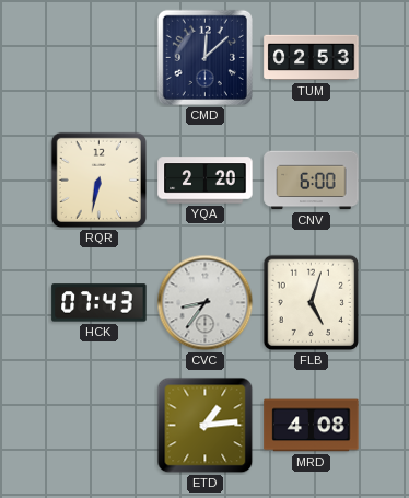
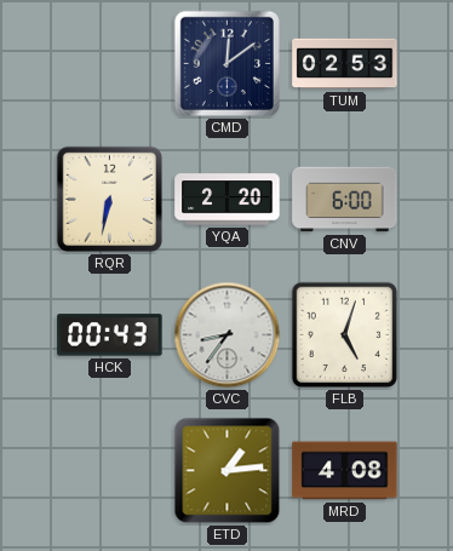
CMD: 12:08 -> 12:09
HCK: 07:43 -> 00:43
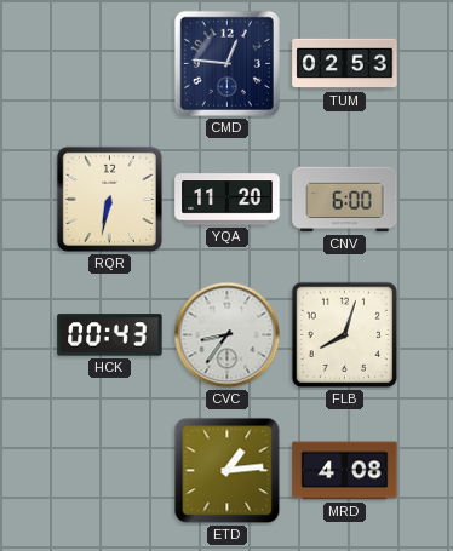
CMD: 12:09 -> 12:46
YQA: 2:20 -> 11:20
FLB: 5:03 -> 8:03
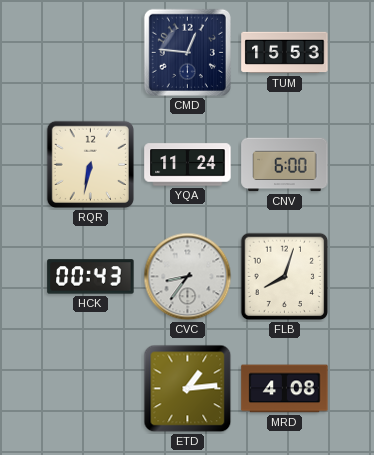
TUM: 02:53 -> 15:53
YQA: 11:20 -> 11:24
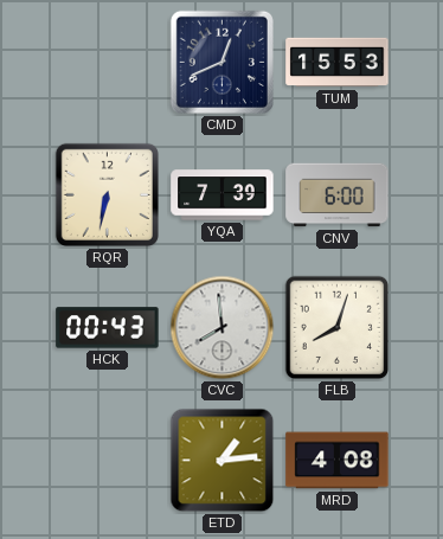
CMD: 12:46 -> 12:41
YQA: 11:24 -> 7:39
CVC: 8:36 -> 7:59
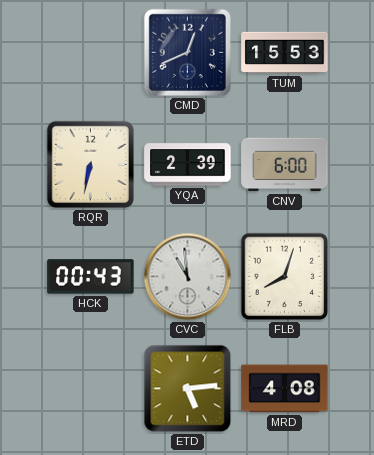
YQA: 7:39 -> 2:39
CVC: 7:59 -> 10:59
ETD: 1:14 -> 5:14
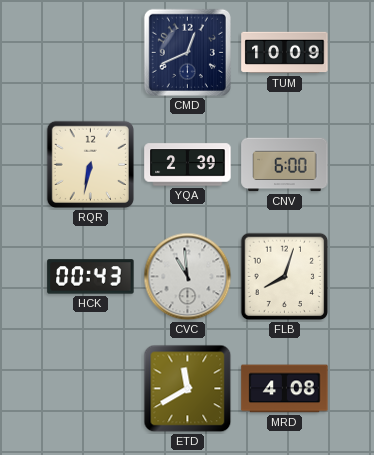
TUM: 15:53 -> 10:09
ETD: 5:14 -> 11:40
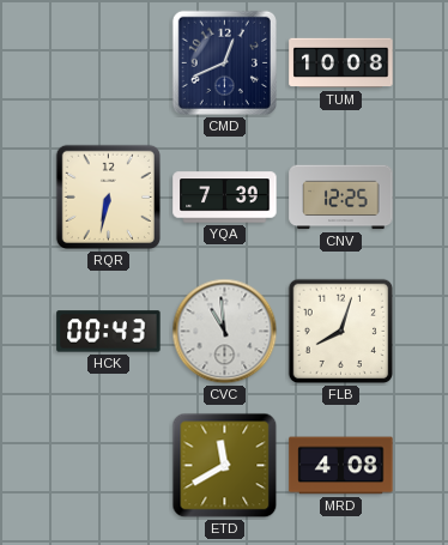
TUM: 10:09 -> 10:08
YQA: 2:39 -> 7:39
CNV: 6:00 -> 12:25
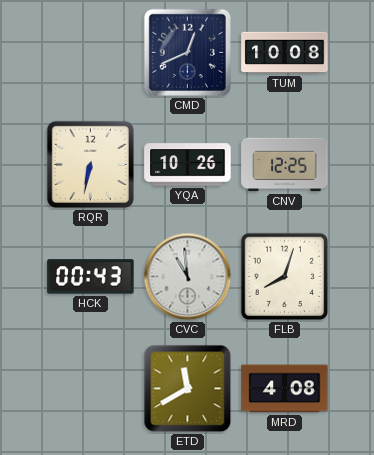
YQA: 7:39 -> 10:26
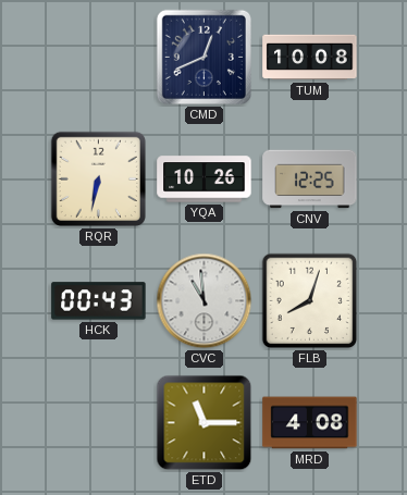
ETD: 11:40 -> 11:15
